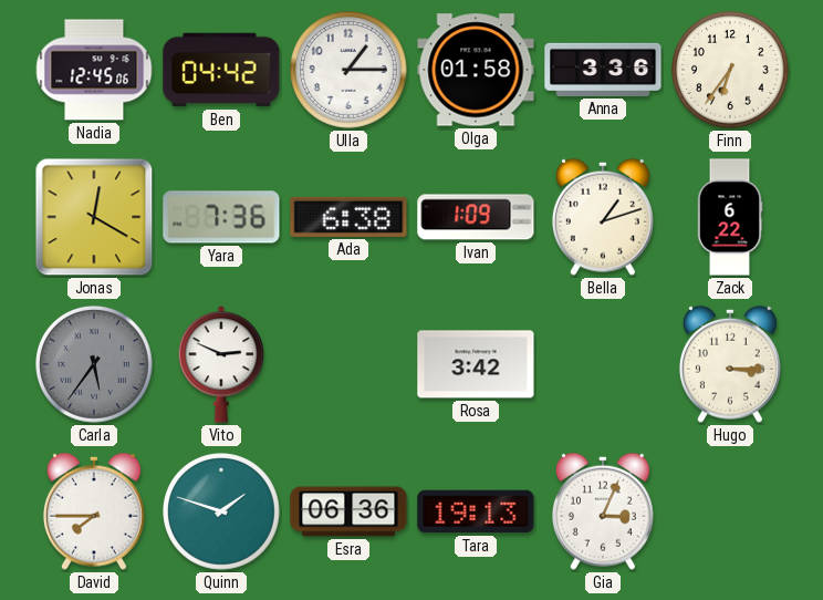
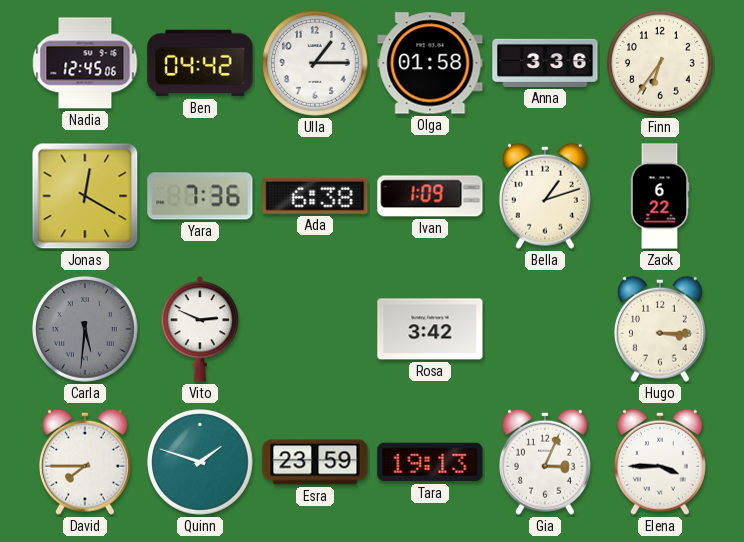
Carla: 5:36 -> 5:31
Esra: 06:36 -> 23:59
Elena: none -> 3:45
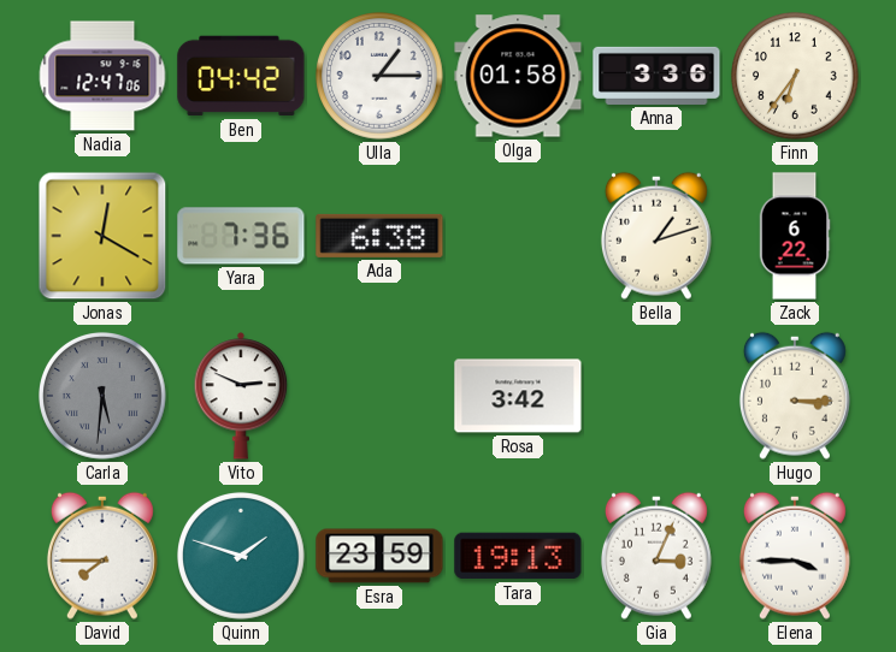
Nadia: 12:45 -> 12:47
Ivan: 1:09 -> none
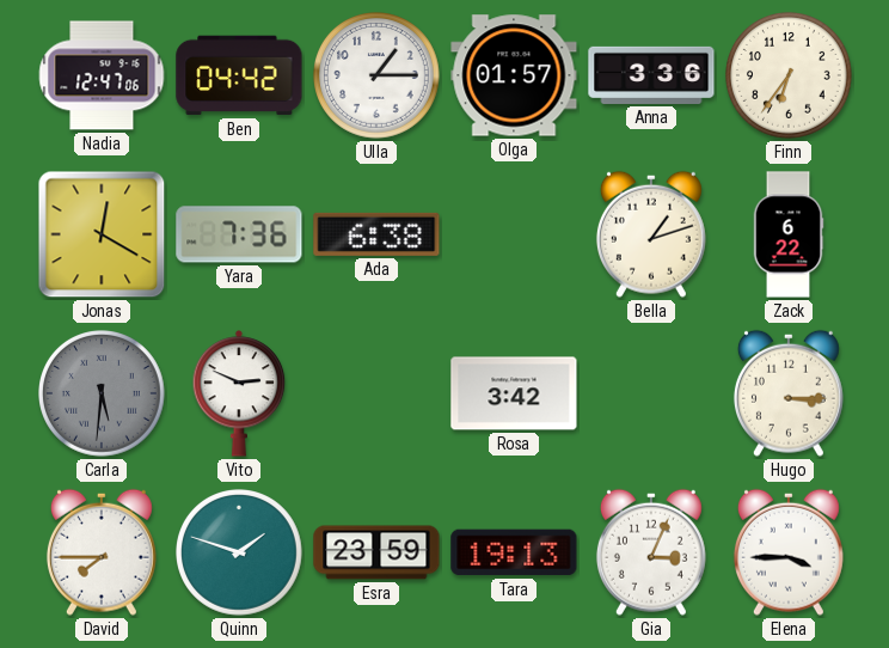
Olga: 01:58 -> 01:57
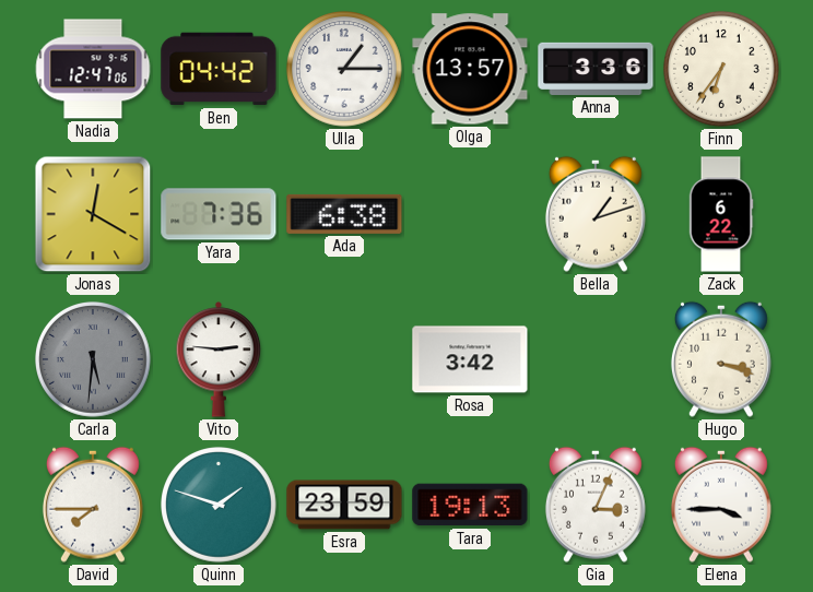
Olga: 01:57 -> 13:57
Vito: 2:49 -> 2:46
Hugo: 3:15 -> 3:18
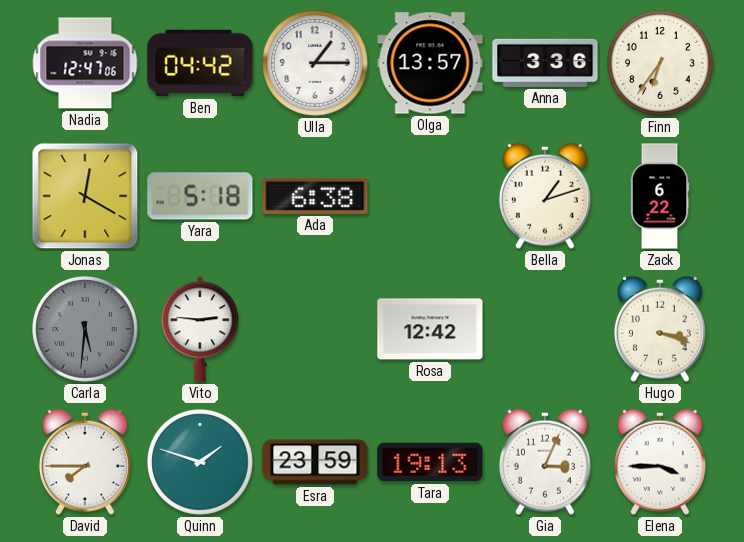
Yara: 7:36 -> 5:18
Rosa: 3:42 -> 12:42
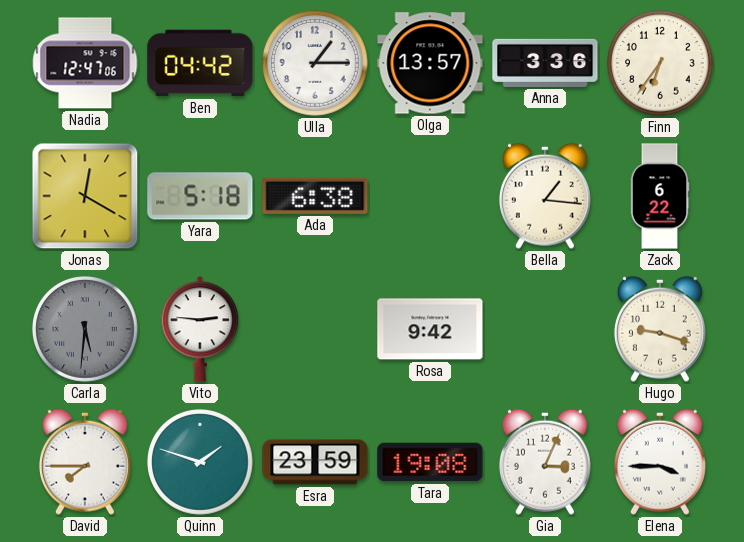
Bella: 1:12 -> 1:16
Rosa: 12:42 -> 9:42
Hugo: 3:18 -> 9:18
Tara: 19:13 -> 19:08
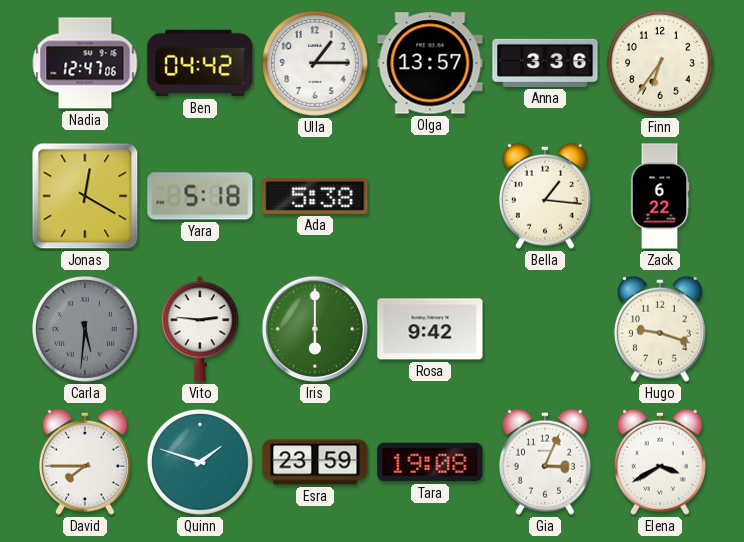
Ada: 6:38 -> 5:38
Iris: none -> 6:00
Elena: 3:45 -> 3:40
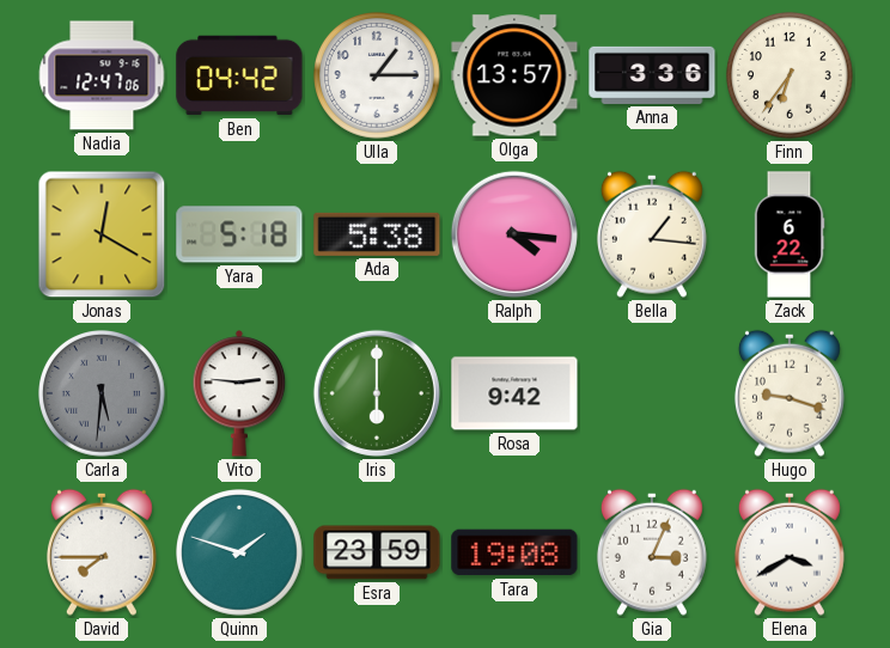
Ralph: none -> 4:16
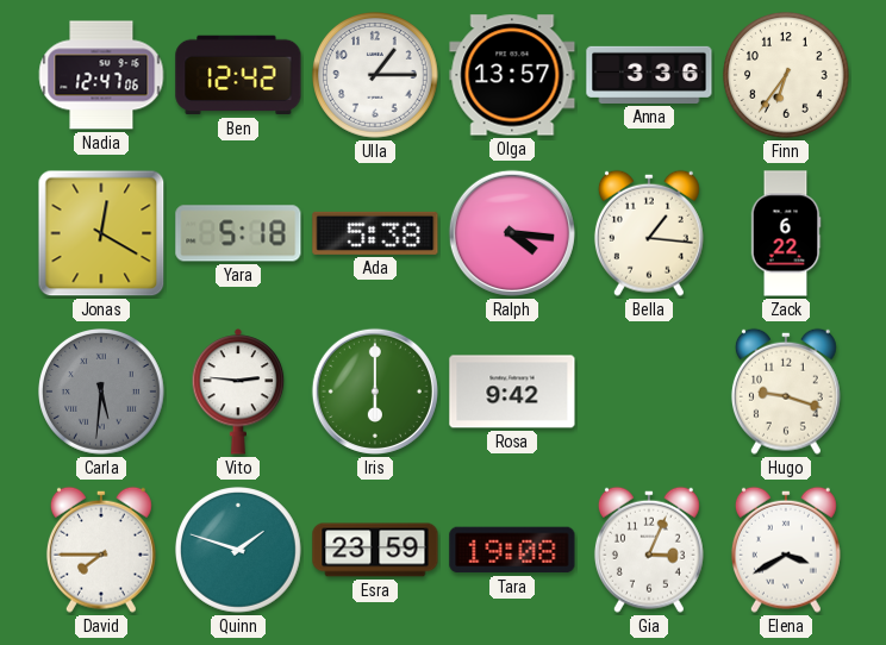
Ben: 04:42 -> 12:42
